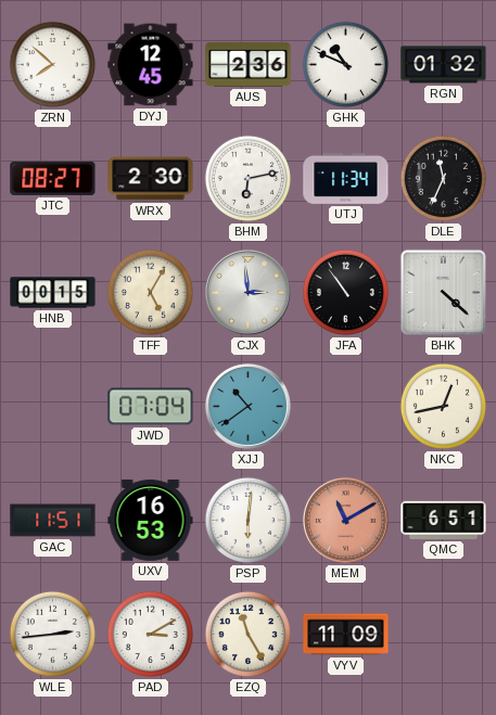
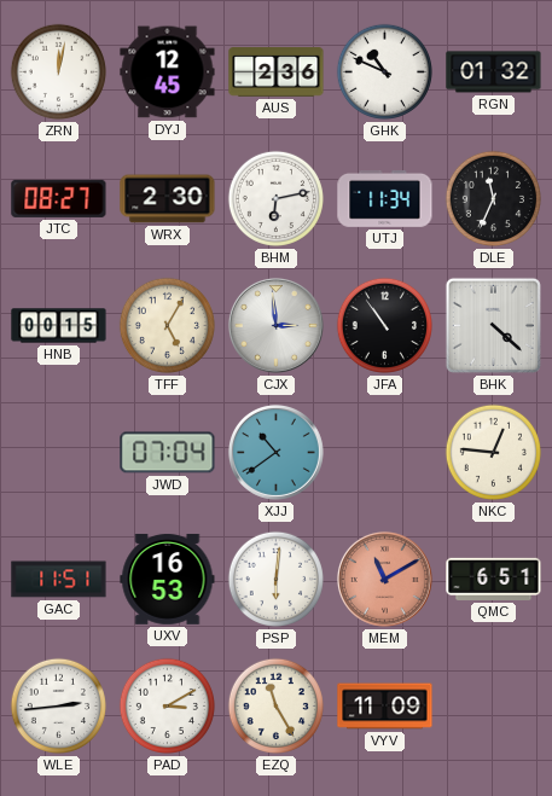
ZRN: 7:52 -> 12:02
NKC: 12:43 -> 12:46
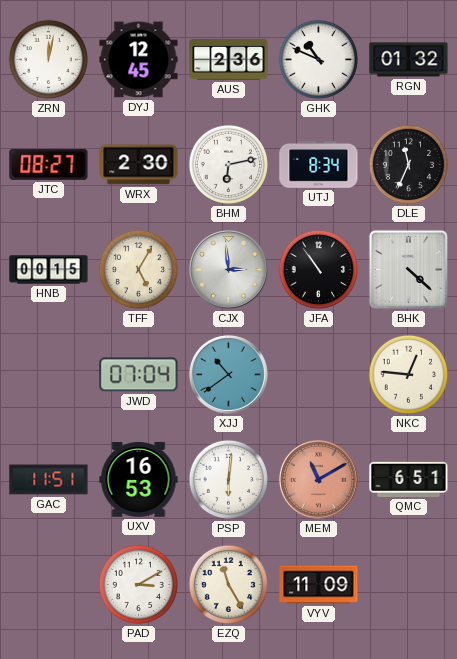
UTJ: 11:34 -> 8:34
WLE: 2:44 -> none
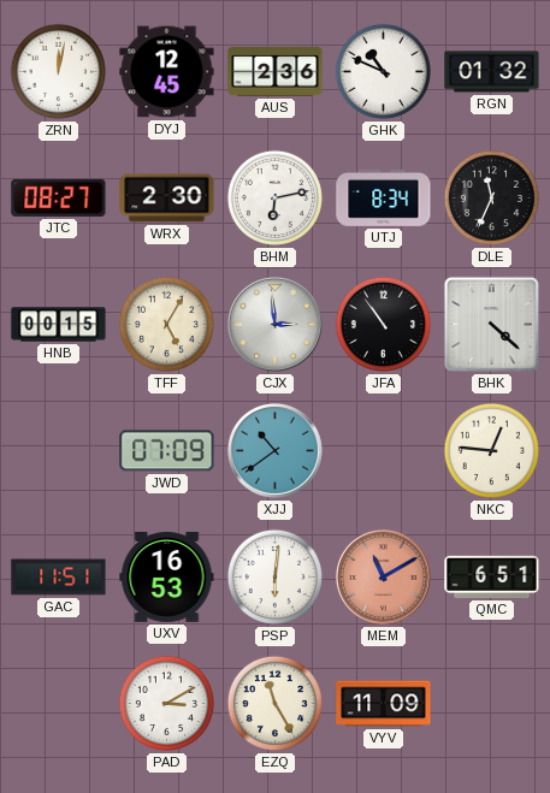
JWD: 07:04 -> 07:09
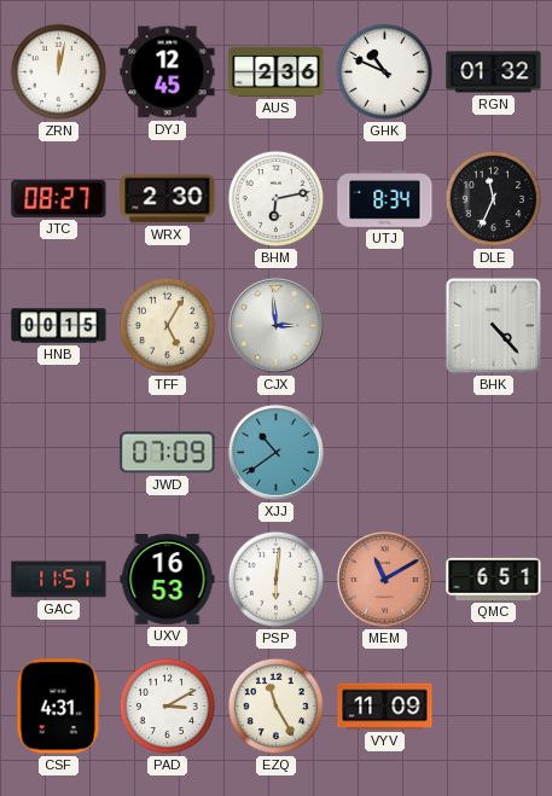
JFA: 10:54 -> none
BHK: 4:22 -> 4:23
NKC: 12:46 -> none
CSF: none -> 4:31
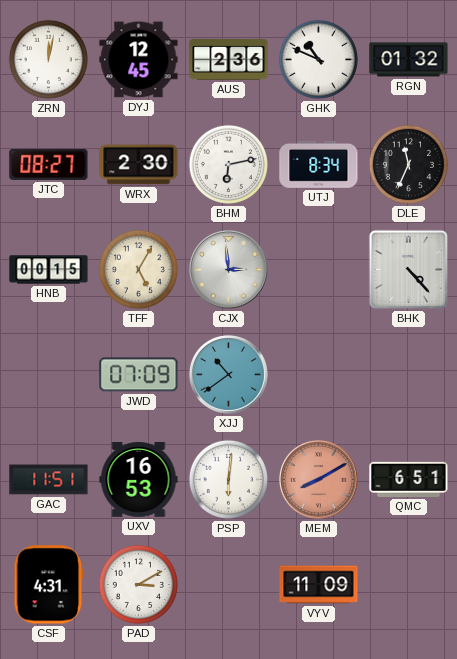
MEM: 11:10 -> 8:10
EZQ: 11:25 -> none
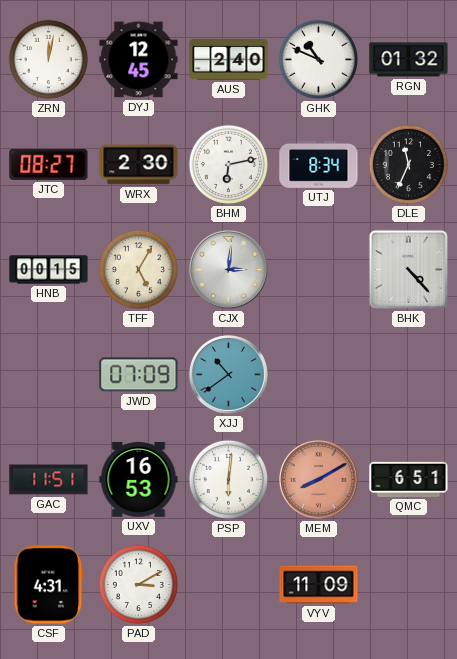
AUS: 2:36 -> 2:40
CJX: 2:59 -> 3:01
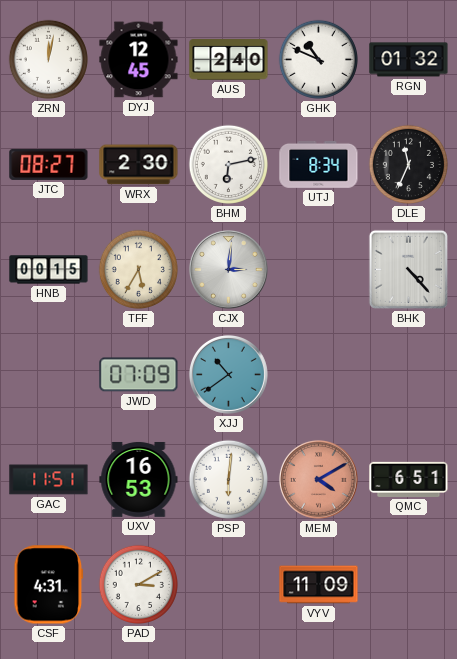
TFF: 5:05 -> 5:35
MEM: 8:10 -> 4:10
